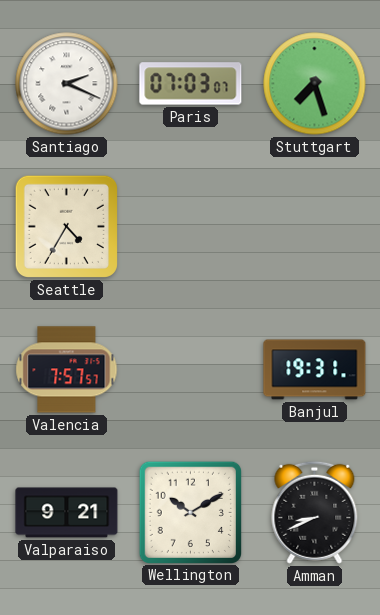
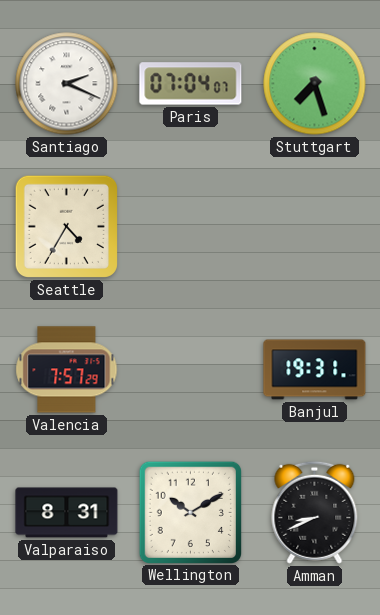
Paris: 07:03 -> 07:04
Valencia: 7:57:57 -> 7:57:29
Valparaiso: 9:21 -> 8:31
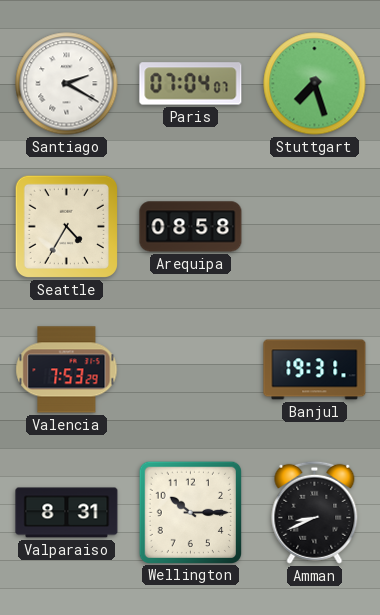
Santiago: 2:19 -> 2:20
Arequipa: none -> 08:58
Valencia: 7:57 -> 7:53
Wellington: 10:10 -> 10:15
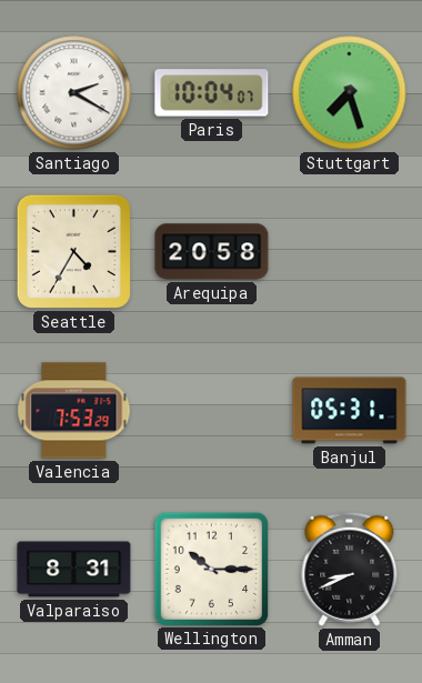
Paris: 07:04 -> 10:04
Arequipa: 08:58 -> 20:58
Banjul: 19:31 -> 05:31
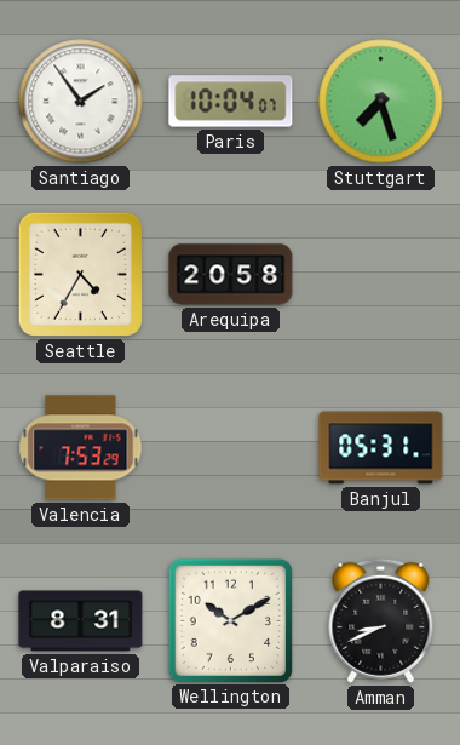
Santiago: 2:20 -> 1:54
Wellington: 10:15 -> 10:10
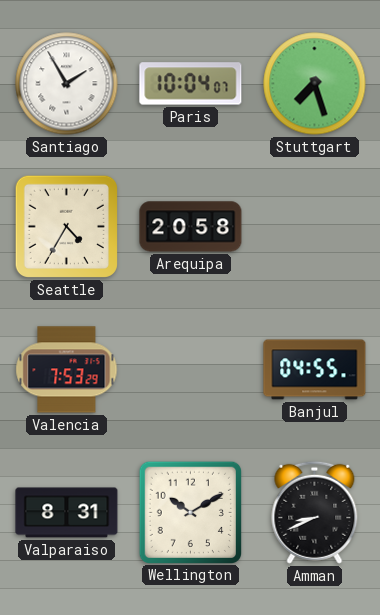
Santiago: 1:54 -> 1:55
Banjul: 05:31 -> 04:55
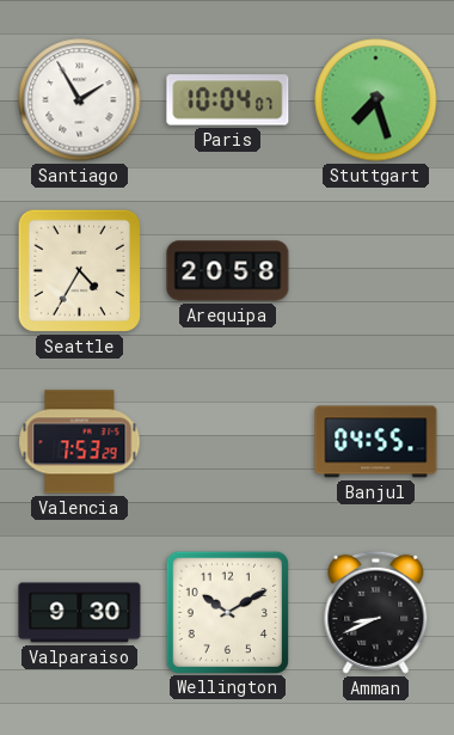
Valparaiso: 8:31 -> 9:30
